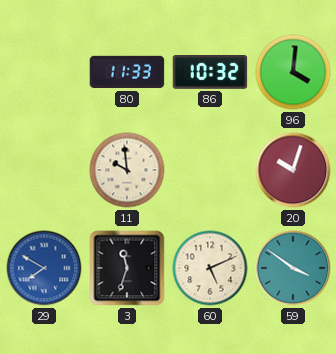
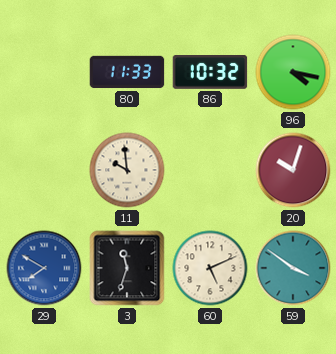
96: 4:01 -> 4:17
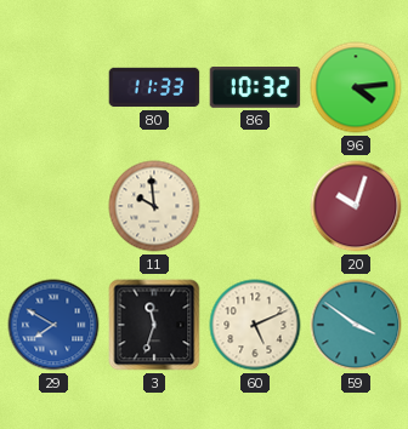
96: 4:17 -> 4:14
